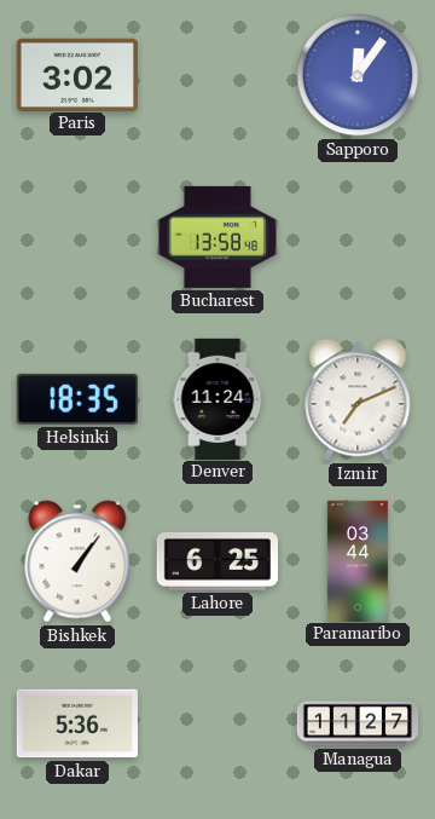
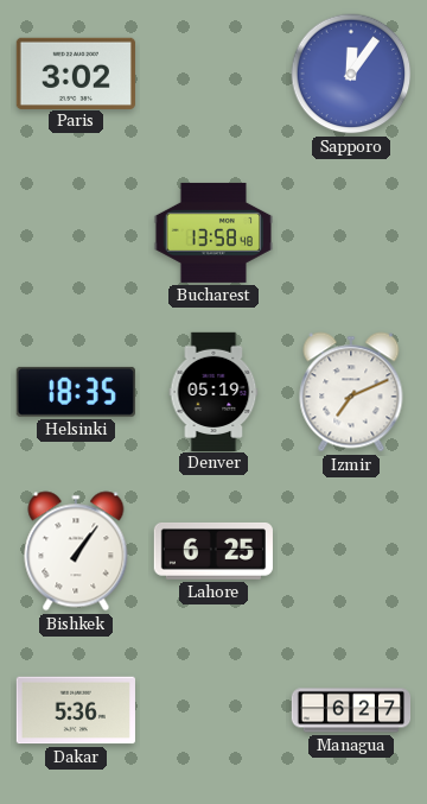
Denver: 11:24 -> 05:19
Paramaribo: 03:44 -> none
Managua: 11:27 -> 6:27
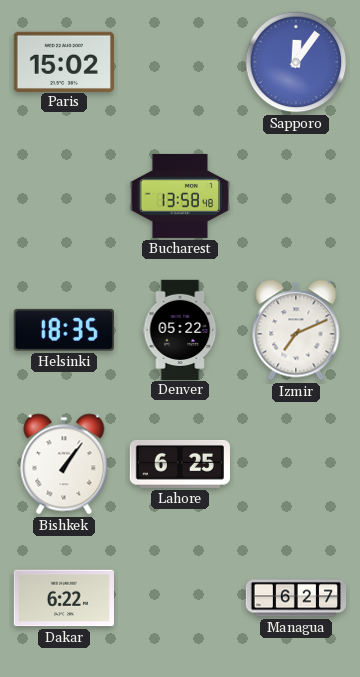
Paris: 3:02 -> 15:02
Denver: 05:19 -> 05:22
Dakar: 5:36 -> 6:22
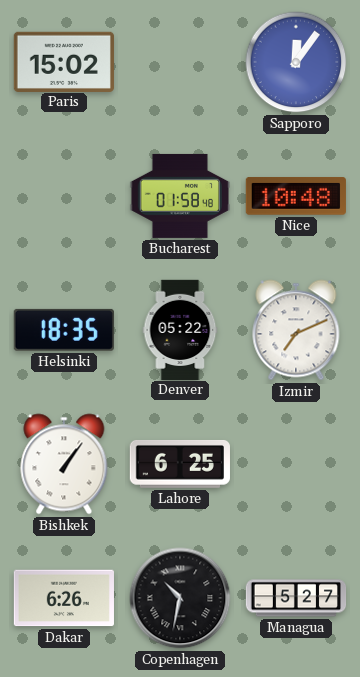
Bucharest: 13:58 -> 01:58
Nice: none -> 10:48
Dakar: 6:22 -> 6:26
Copenhagen: none -> 10:32
Managua: 6:27 -> 5:27
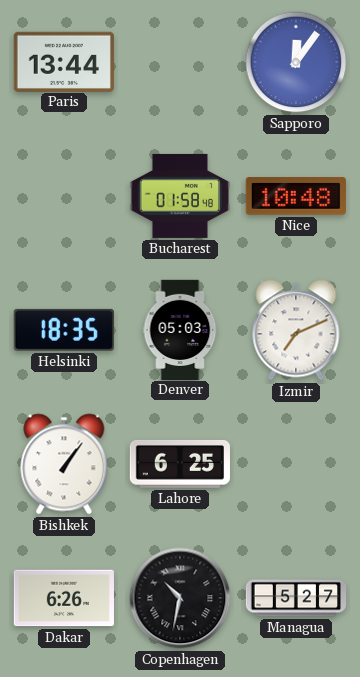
Paris: 15:02 -> 13:44
Denver: 05:22 -> 05:03
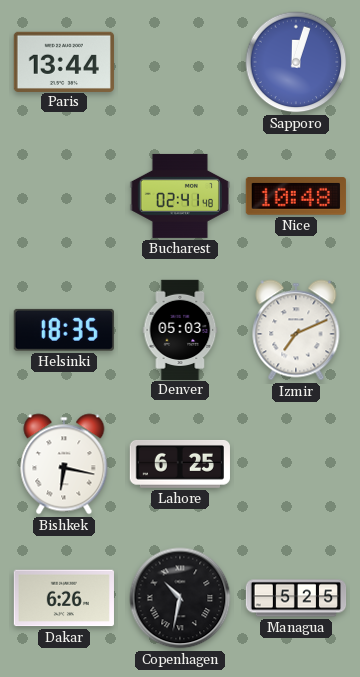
Sapporo: 12:06 -> 12:03
Bucharest: 01:58 -> 02:41
Bishkek: 1:06 -> 6:17
Managua: 5:27 -> 5:25
